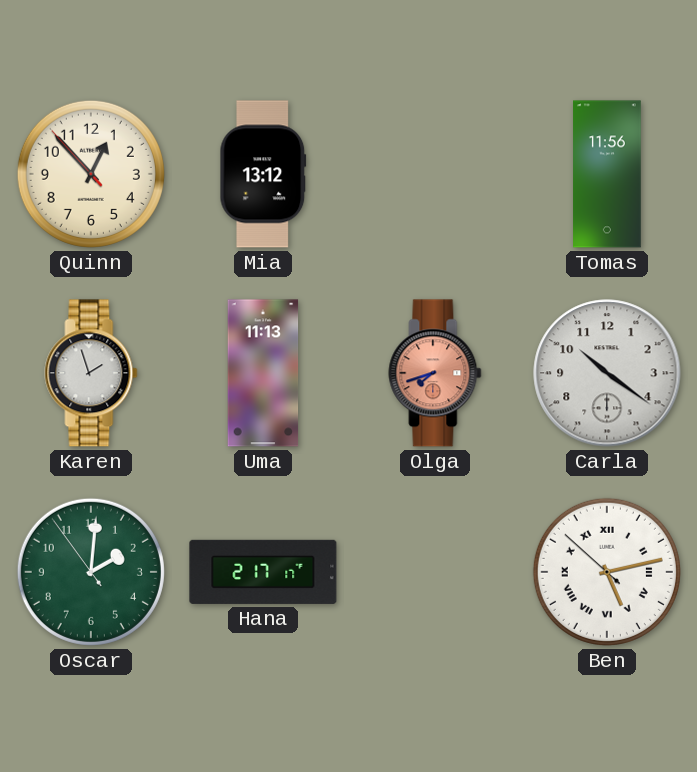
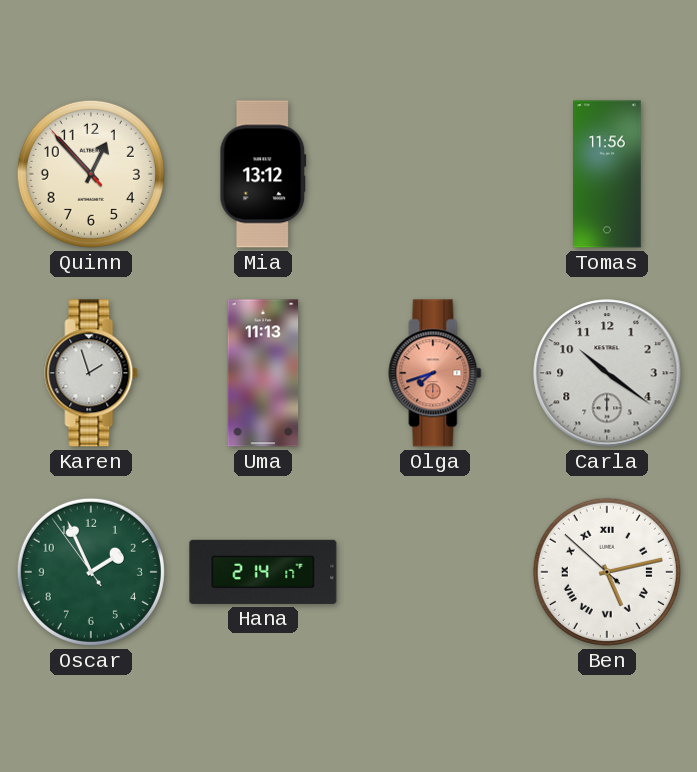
Oscar: 2:00 -> 1:55
Hana: 2:17 -> 2:14
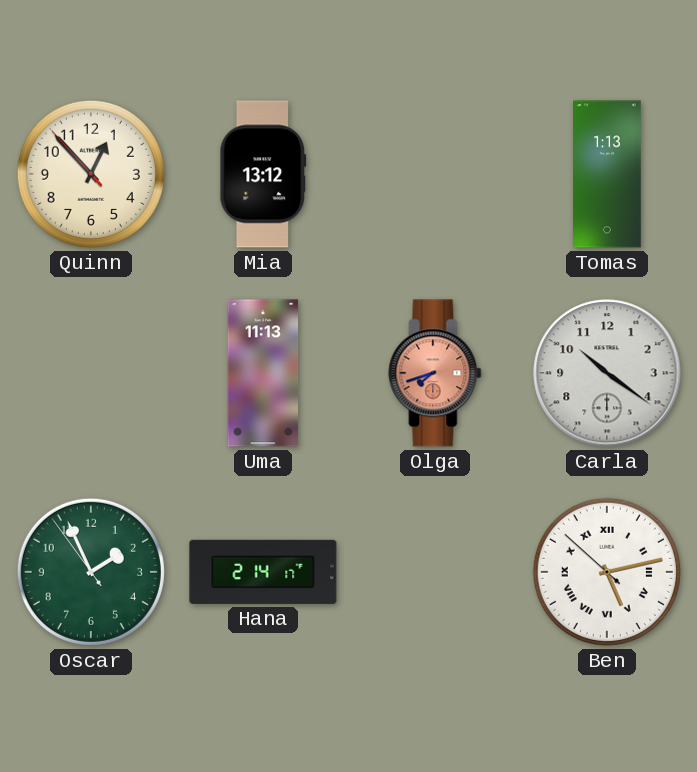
Tomas: 11:56 -> 1:13
Karen: 1:57 -> none
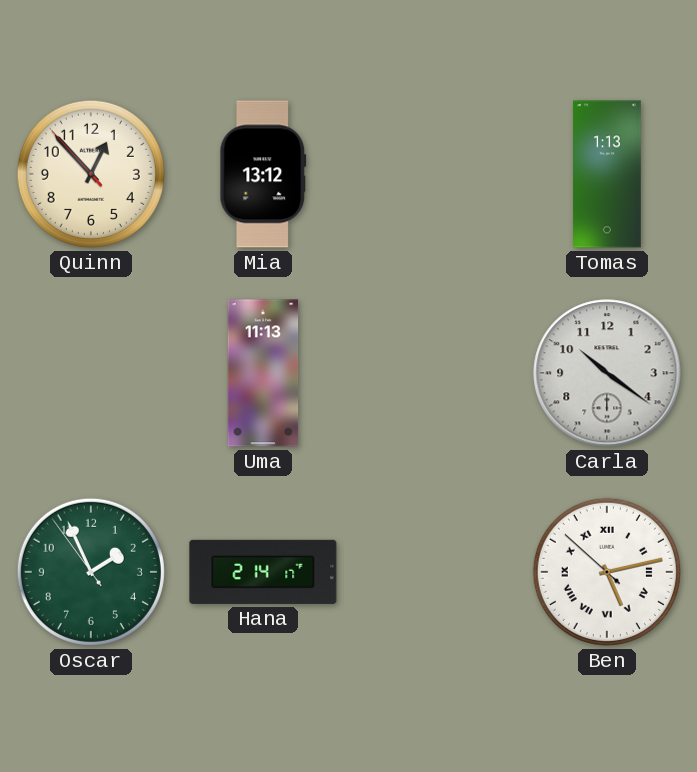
Olga: 7:42 -> none
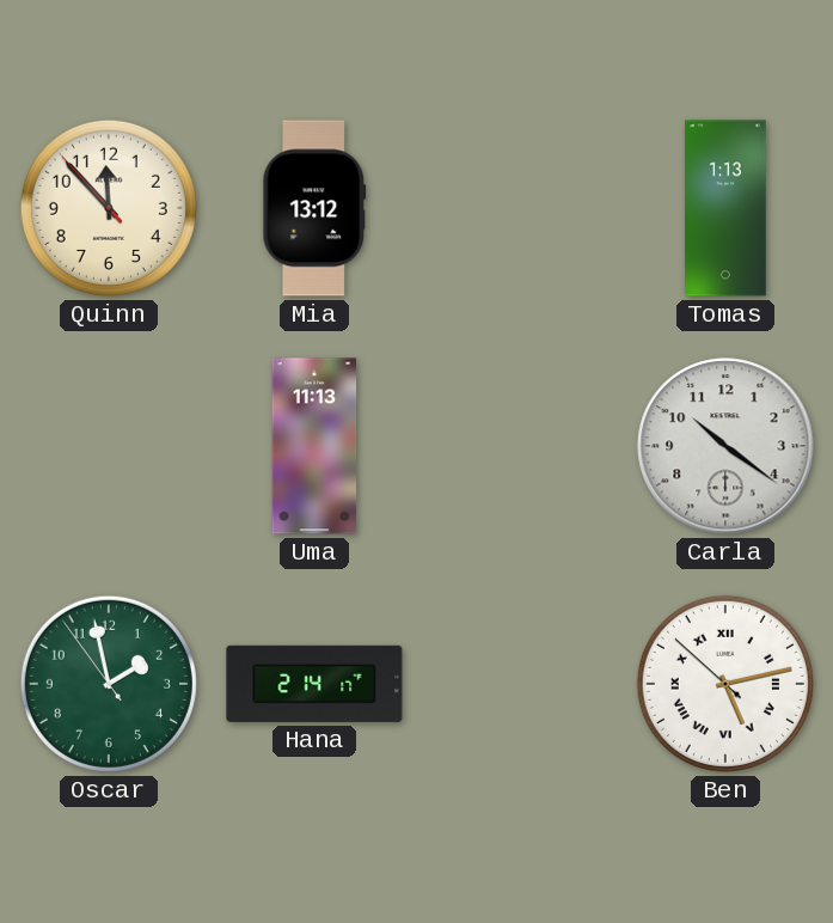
Quinn: 12:52 -> 11:52
Oscar: 1:55 -> 1:57
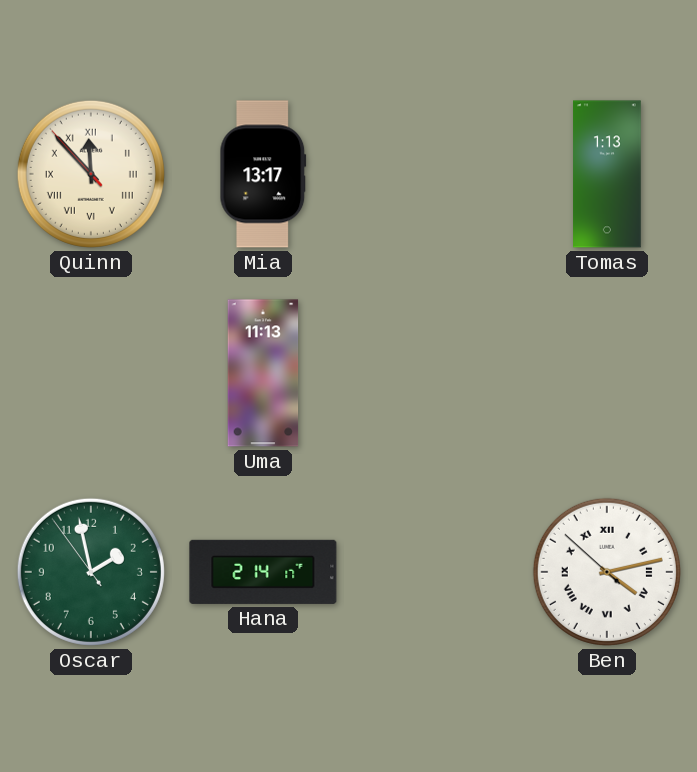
Quinn numerals: Arabic -> Roman
Mia: 13:12 -> 13:17
Carla: 10:21 -> none
Ben: 5:12 -> 4:12
